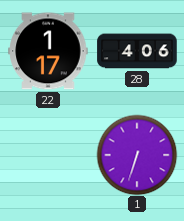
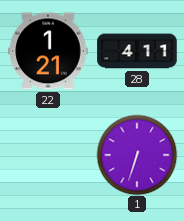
22: 1:17 -> 1:21
28: 4:06 -> 4:11
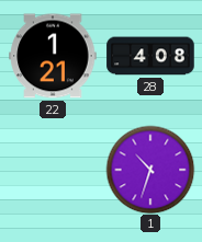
28: 4:11 -> 4:08
1: 6:33 -> 10:33
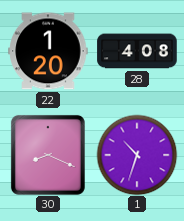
22: 1:21 -> 1:20
30: none -> 8:19
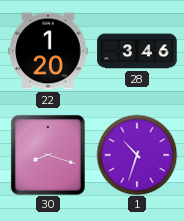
28: 4:08 -> 3:46
30: 8:19 -> 8:18
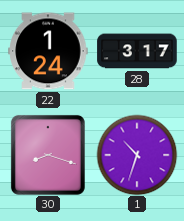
22: 1:20 -> 1:24
28: 3:46 -> 3:17
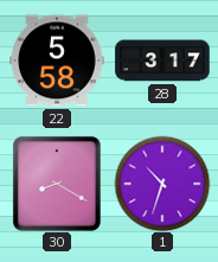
22: 1:24 -> 5:58
30: 8:18 -> 8:20
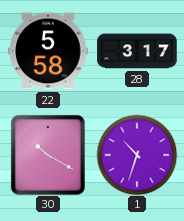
30: 8:20 -> 10:20
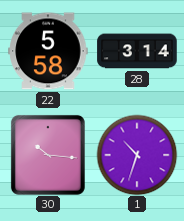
28: 3:17 -> 3:14
30: 10:20 -> 10:16
